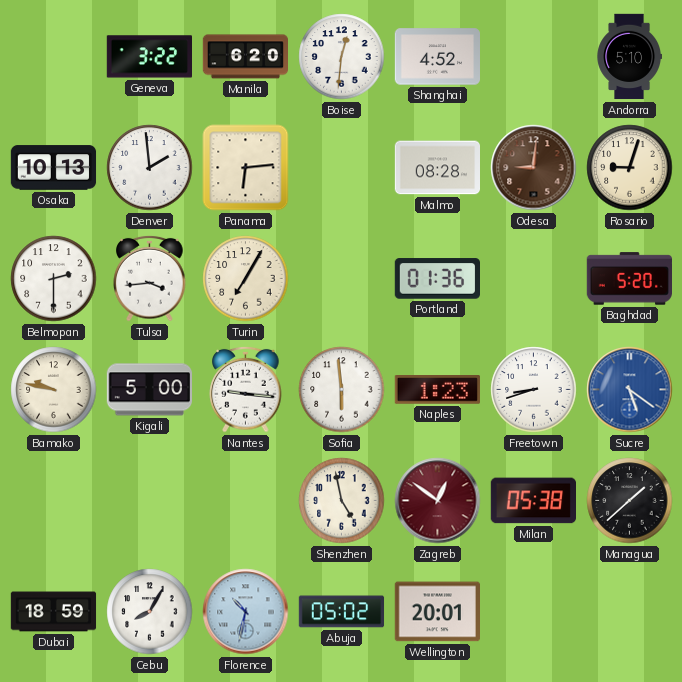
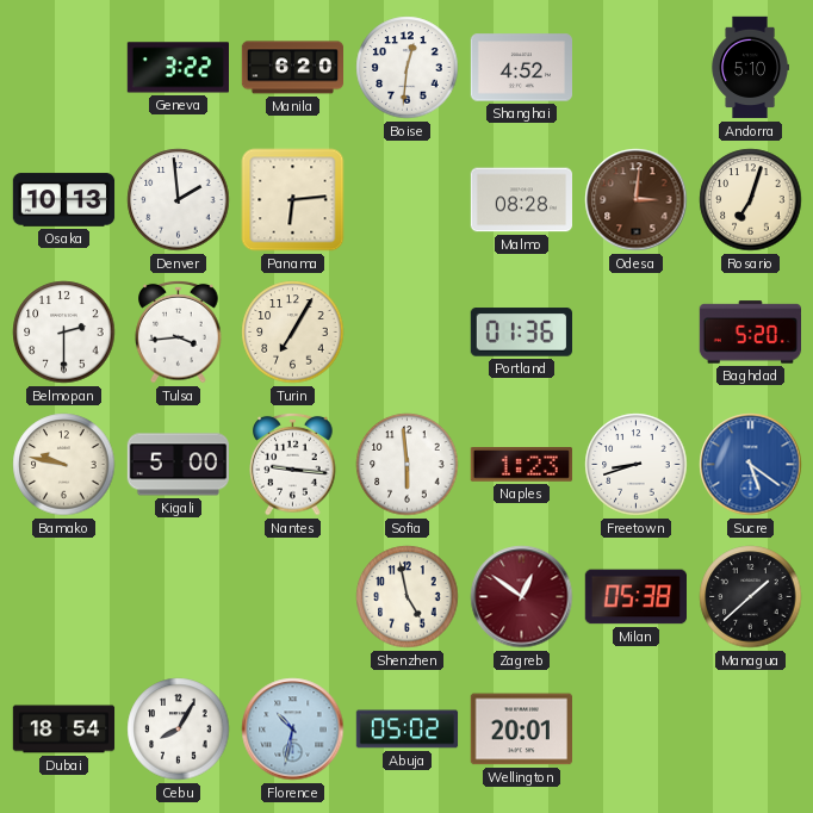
Odesa: 9:01 -> 3:01
Rosario: 9:03 -> 7:03
Dubai: 18:59 -> 18:54
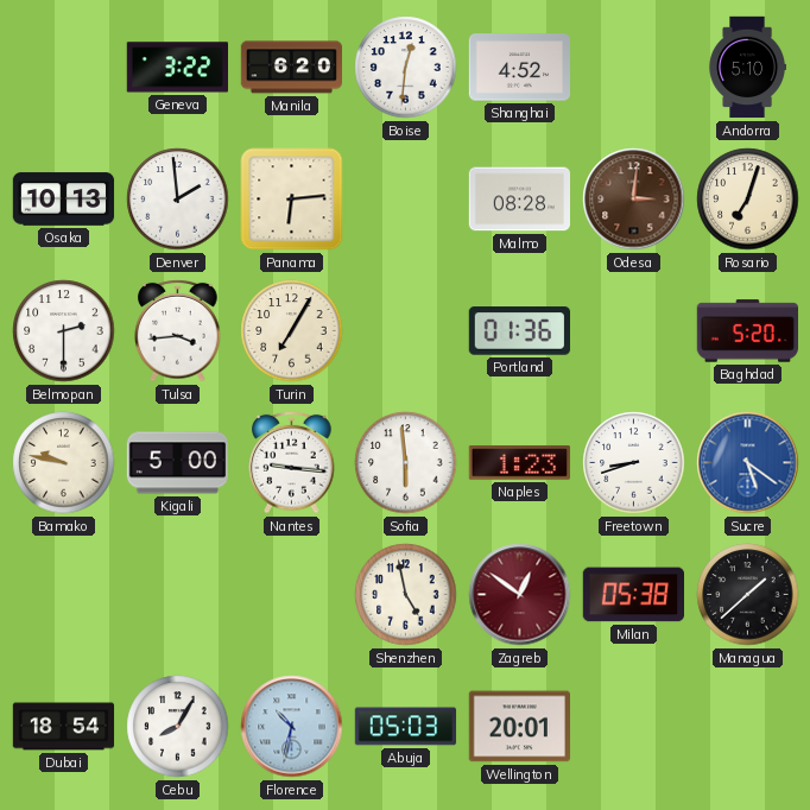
Abuja: 05:02 -> 05:03
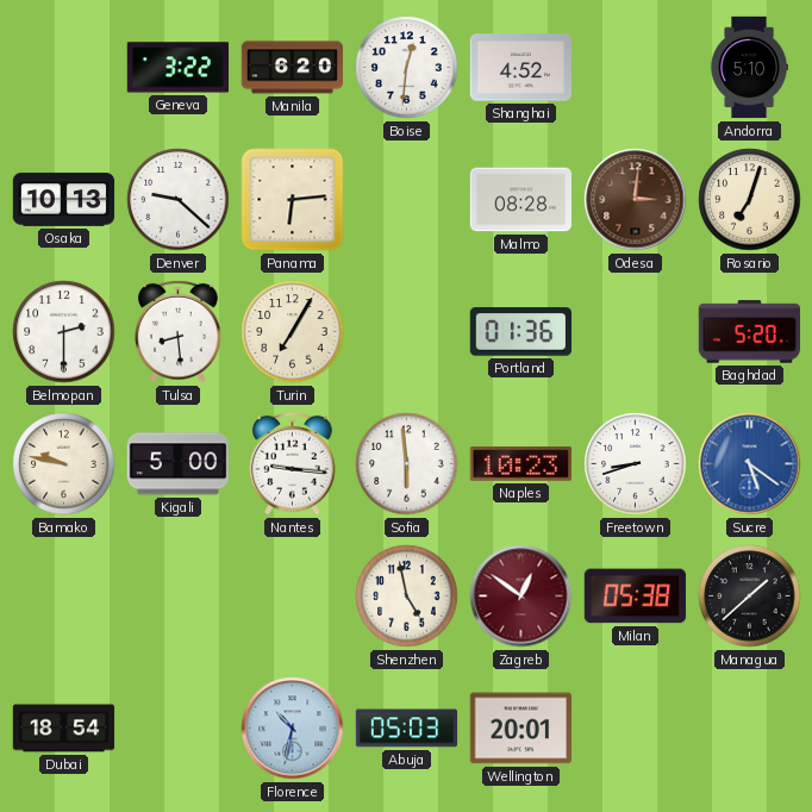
Denver: 1:59 -> 9:22
Tulsa: 3:44 -> 8:29
Naples: 1:23 -> 10:23
Cebu: 8:05 -> none
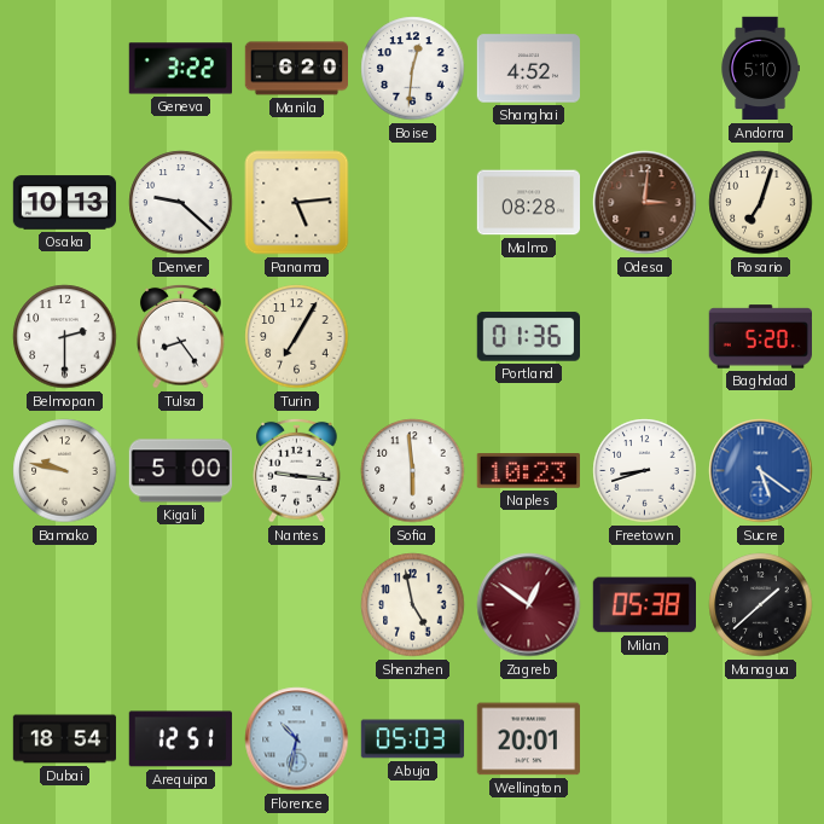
Panama: 6:14 -> 5:14
Tulsa: 8:29 -> 8:24
Arequipa: none -> 12:51
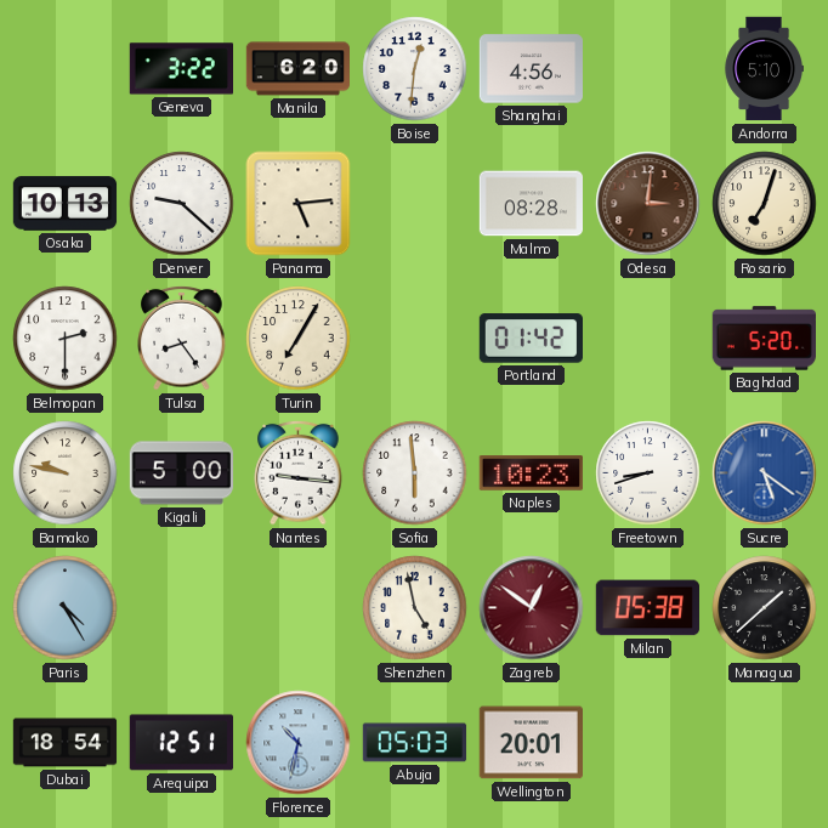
Shanghai: 4:52 -> 4:56
Portland: 01:36 -> 01:42
Paris: none -> 4:25
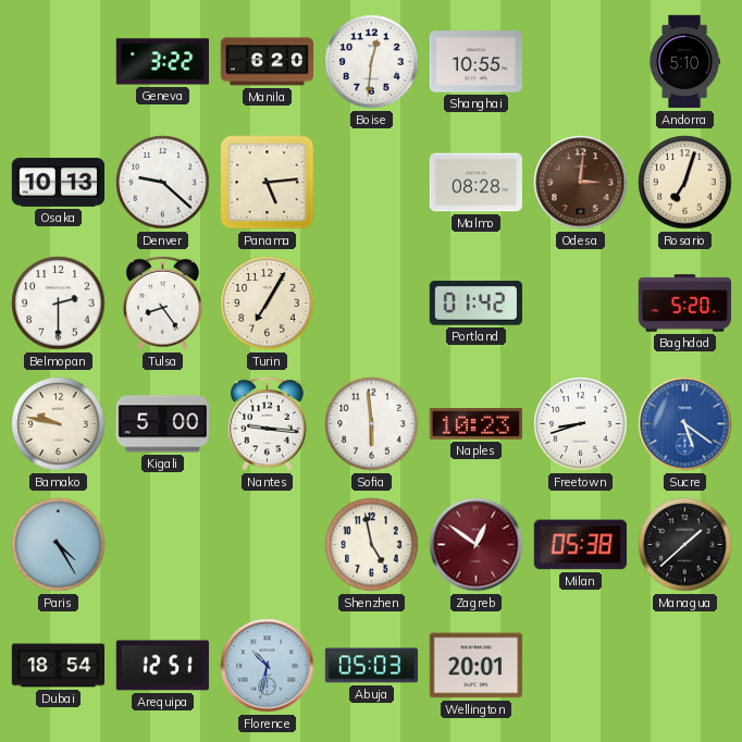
Shanghai: 4:56 -> 10:55
